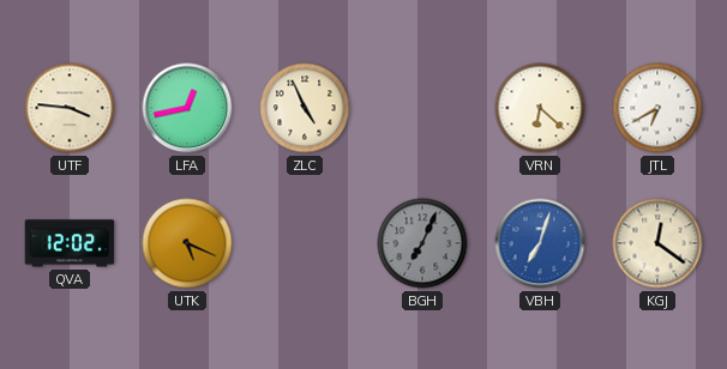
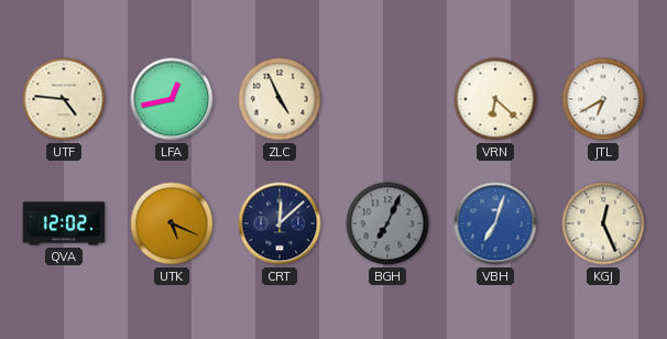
UTF: 3:46 -> 4:46
CRT: none -> 12:08
KGJ: 12:21 -> 12:26
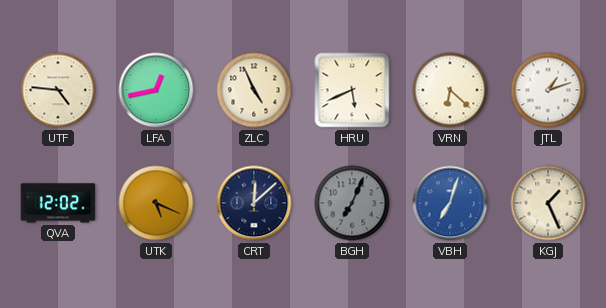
HRU: none -> 5:41
JTL: 6:40 -> 1:12
KGJ: 12:26 -> 1:26
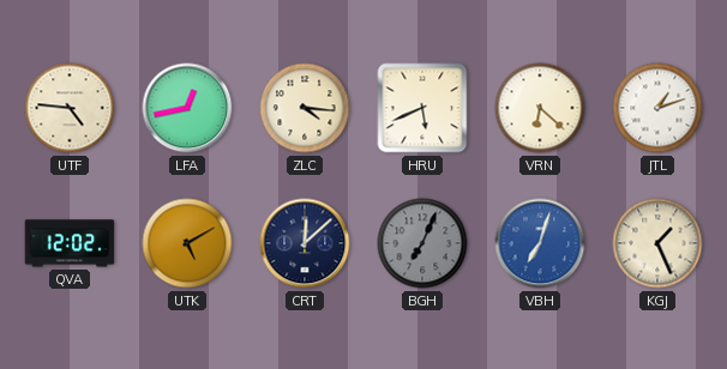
ZLC: 4:56 -> 4:16
UTK: 5:19 -> 5:10
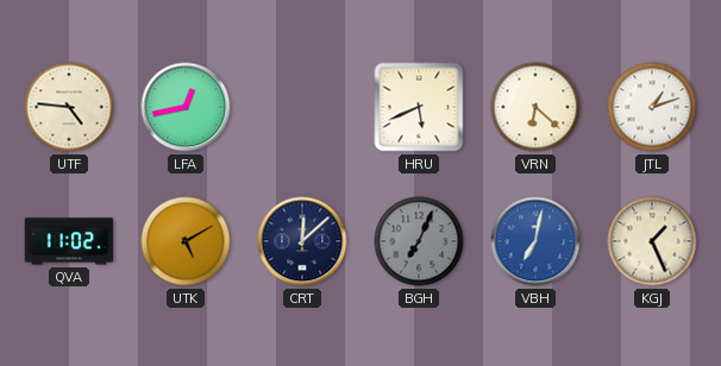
ZLC: 4:16 -> none
QVA: 12:02 -> 11:02
VBH: 7:03 -> 7:02
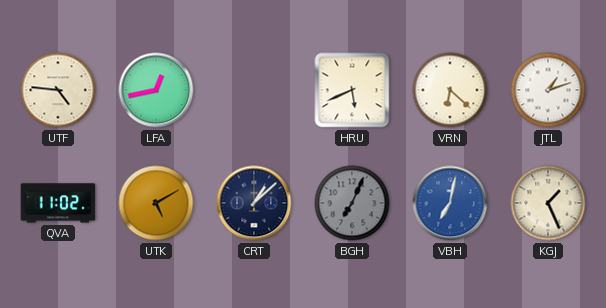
CRT: 12:08 -> 1:08
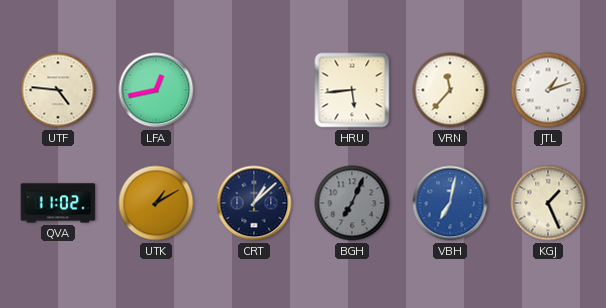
HRU: 5:41 -> 5:44
VRN: 6:22 -> 11:37
UTK: 5:10 -> 1:10
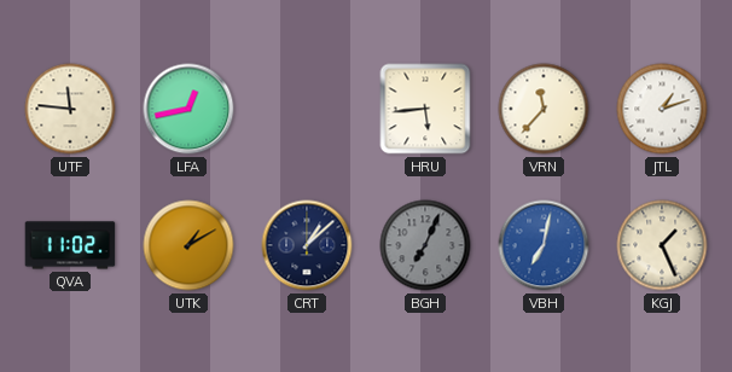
UTF: 4:46 -> 11:46
